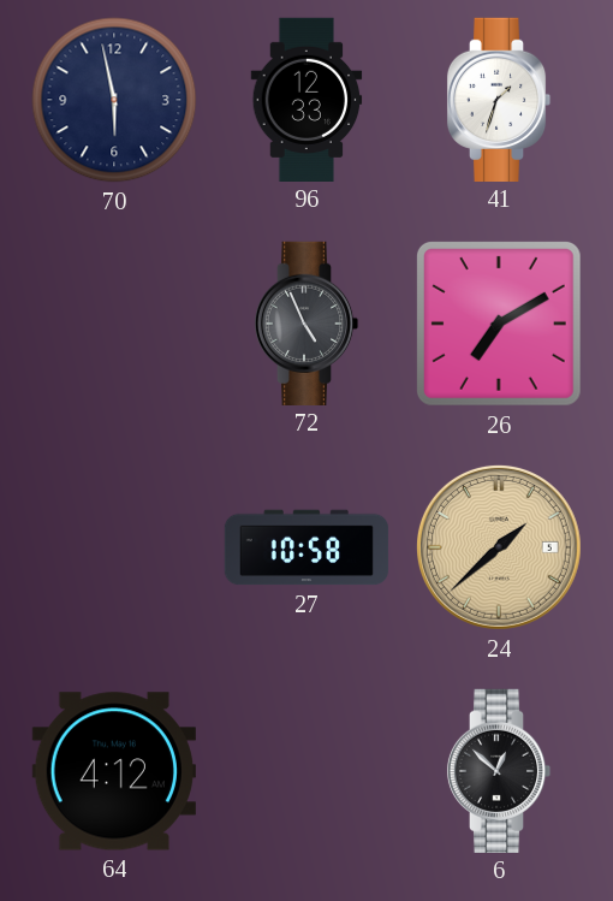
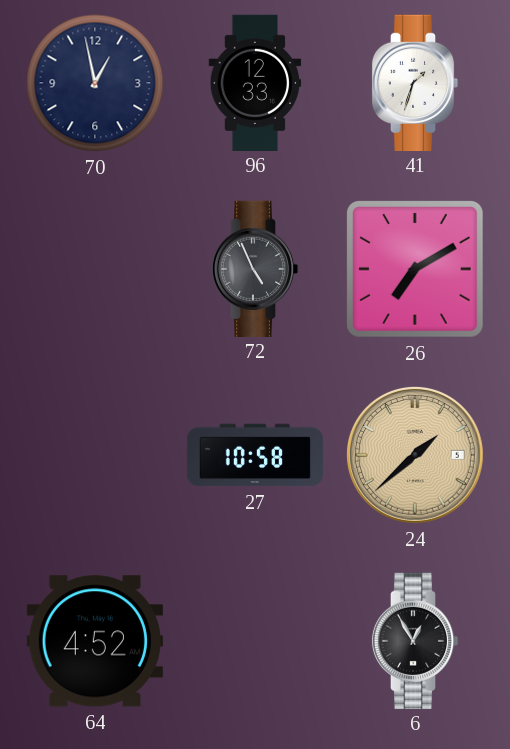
70: 5:58 -> 12:58
64: 4:12 -> 4:52
6: 12:52 -> 12:55
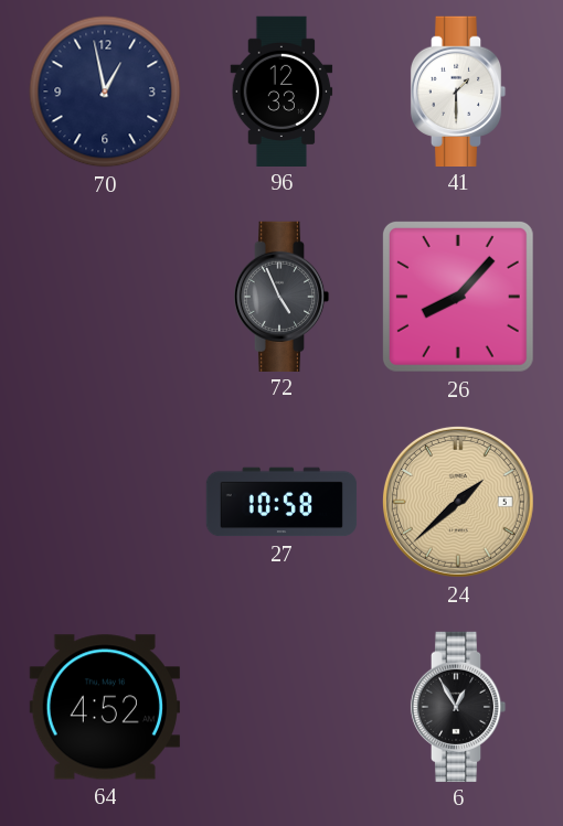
41: 1:33 -> 1:30
26: 7:10 -> 8:07
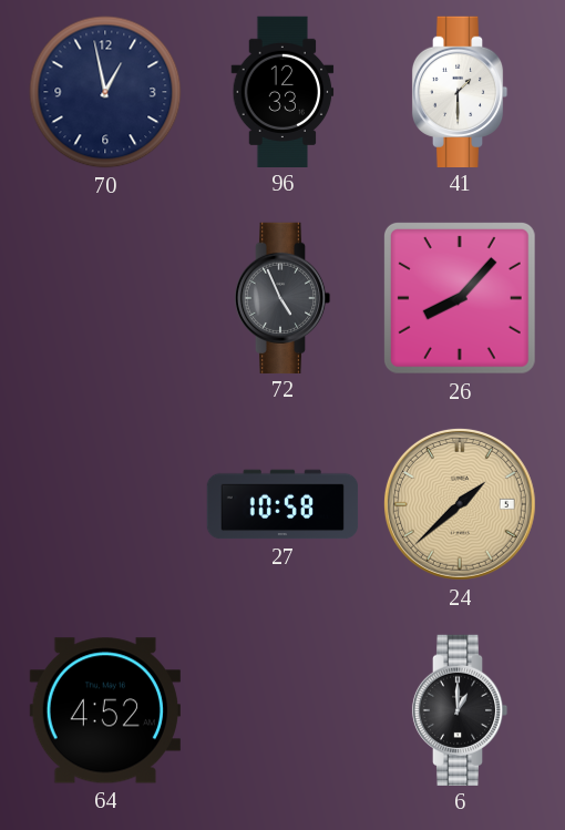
6: 12:55 -> 1:00
